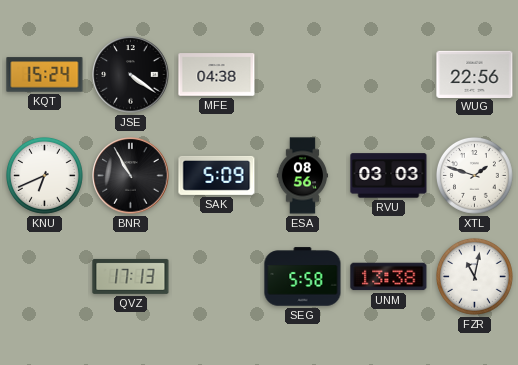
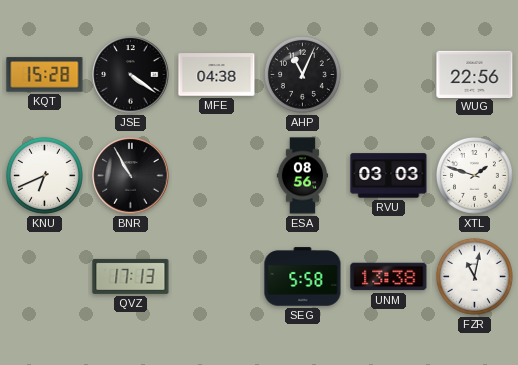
KQT: 15:24 -> 15:28
AHP: none -> 11:04
SAK: 5:09 -> none
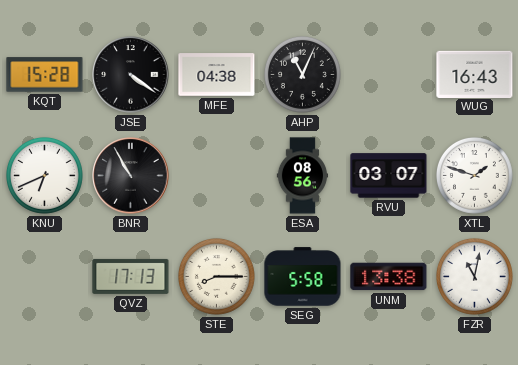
WUG: 22:56 -> 16:43
RVU: 03:03 -> 03:07
STE: none -> 8:15
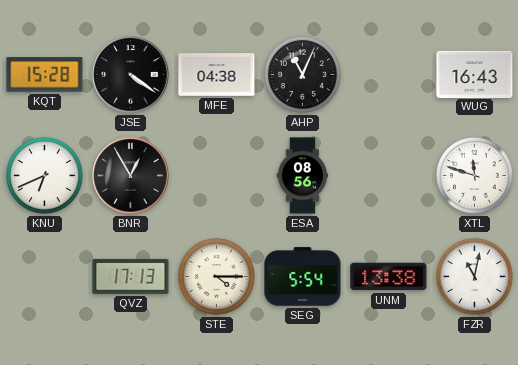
BNR: 10:55 -> 12:55
RVU: 03:07 -> none
XTL: 1:48 -> 11:48
STE: 8:15 -> 4:15
SEG: 5:58 -> 5:54
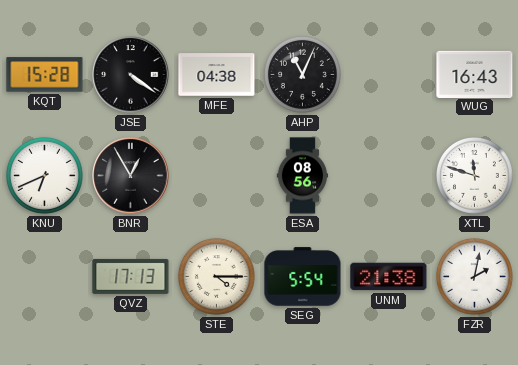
UNM: 13:38 -> 21:38
FZR: 11:02 -> 2:02
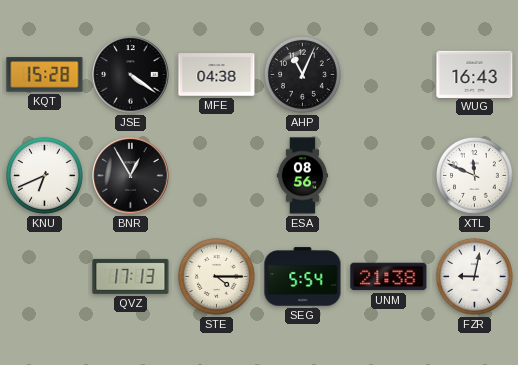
XTL: 11:48 -> 11:49
FZR: 2:02 -> 9:02
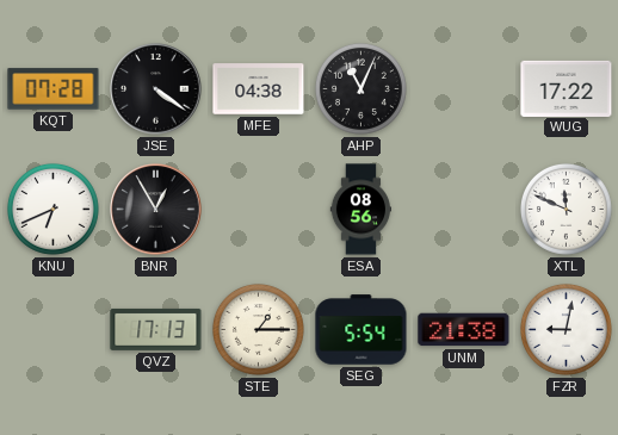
KQT: 15:28 -> 07:28
WUG: 16:43 -> 17:22
STE: 4:15 -> 1:15
